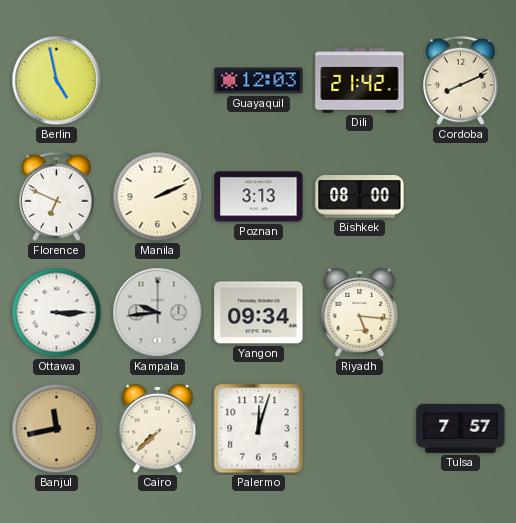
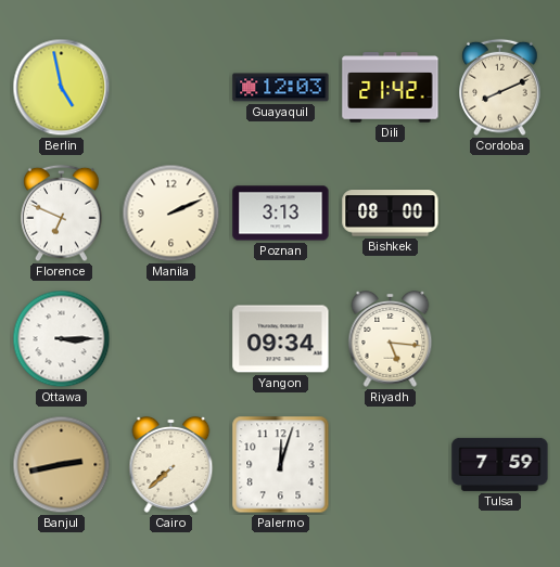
Kampala: 9:44 -> none
Banjul: 11:43 -> 2:43
Tulsa: 7:57 -> 7:59
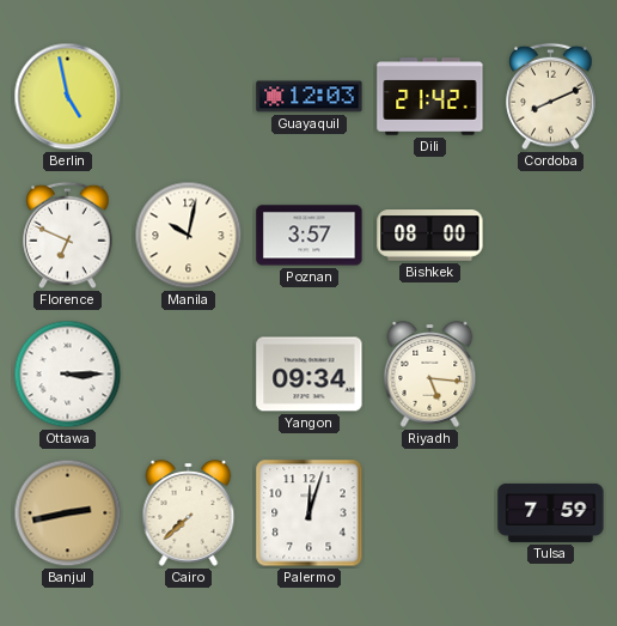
Manila: 2:11 -> 10:02
Poznan: 3:13 -> 3:57
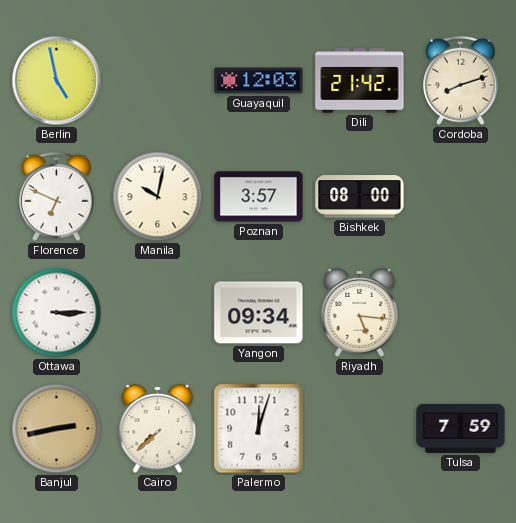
Cordoba: 8:11 -> 8:12
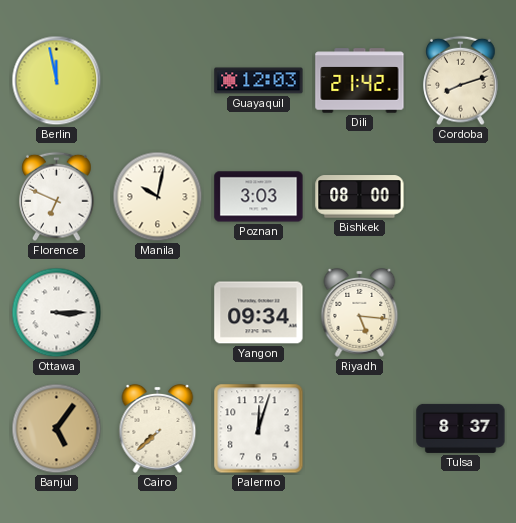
Berlin: 4:58 -> 11:58
Poznan: 3:57 -> 3:03
Banjul: 2:43 -> 5:06
Tulsa: 7:59 -> 8:37
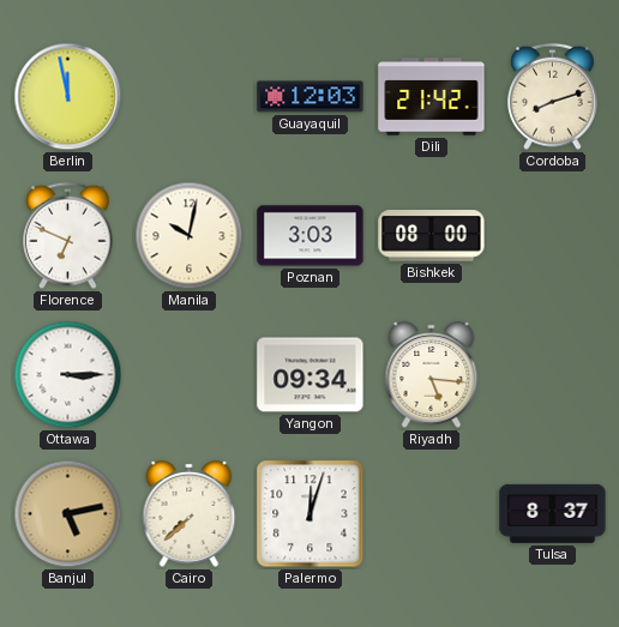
Banjul: 5:06 -> 5:13
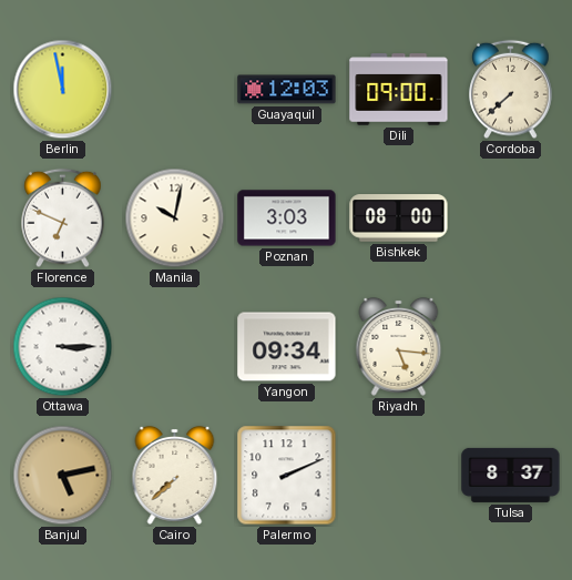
Dili: 21:42 -> 09:00
Cordoba: 8:12 -> 7:38
Palermo: 12:03 -> 2:11
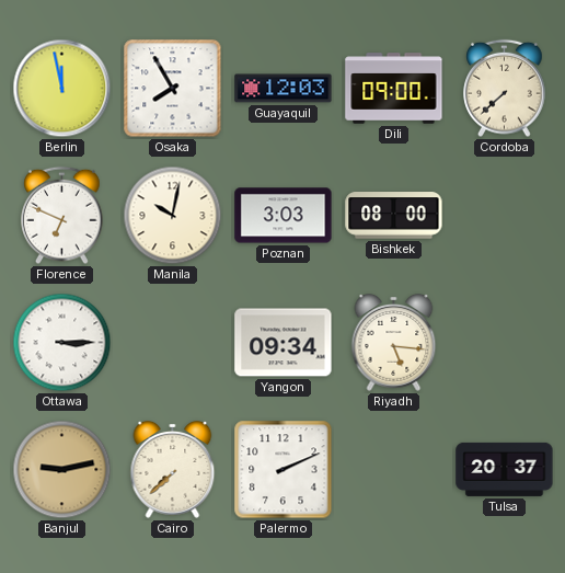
Osaka: none -> 7:55
Banjul: 5:13 -> 9:13
Tulsa: 8:37 -> 20:37
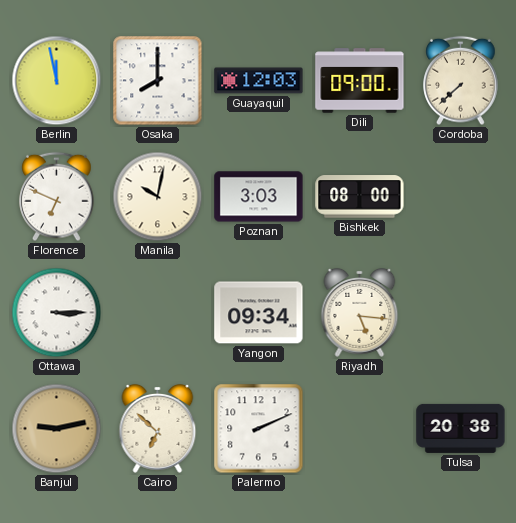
Osaka: 7:55 -> 8:00
Cairo: 7:38 -> 6:52
Tulsa: 20:37 -> 20:38
